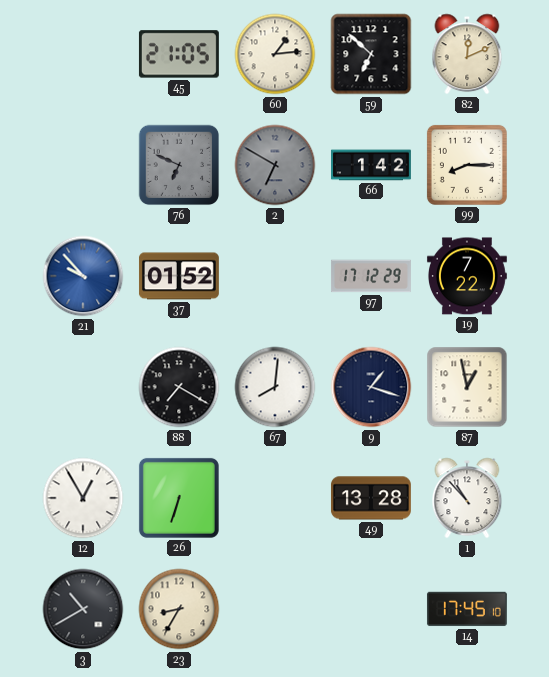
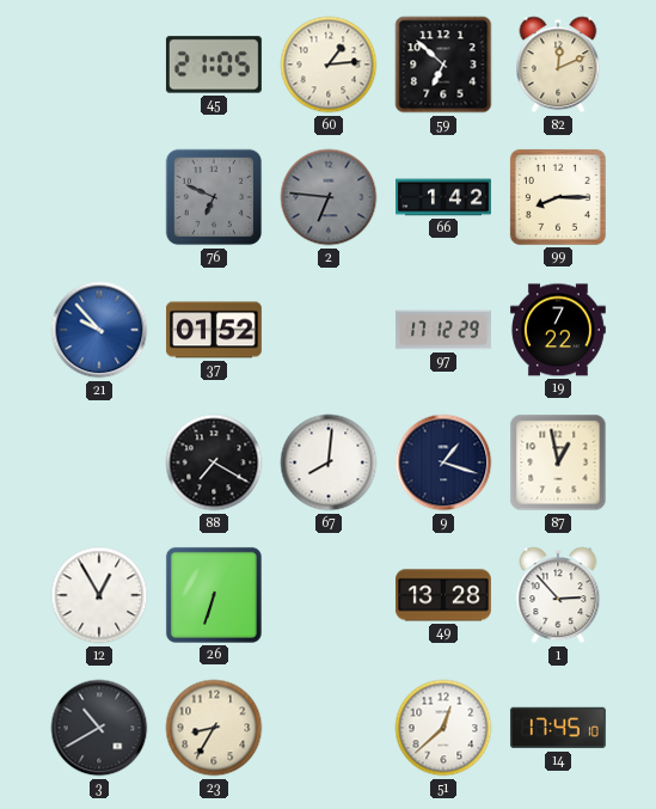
2: 6:50 -> 6:46
1: 10:53 -> 2:53
51: none -> 12:38
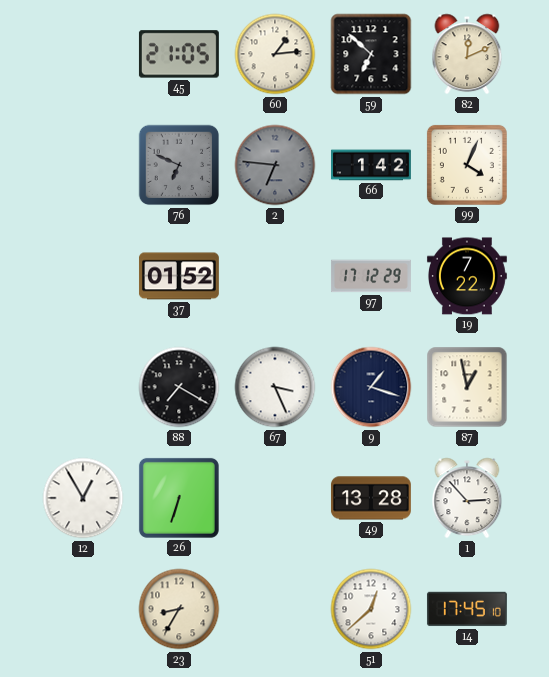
99: 8:15 -> 4:04
21: 9:53 -> none
67: 8:01 -> 3:26
3: 10:40 -> none
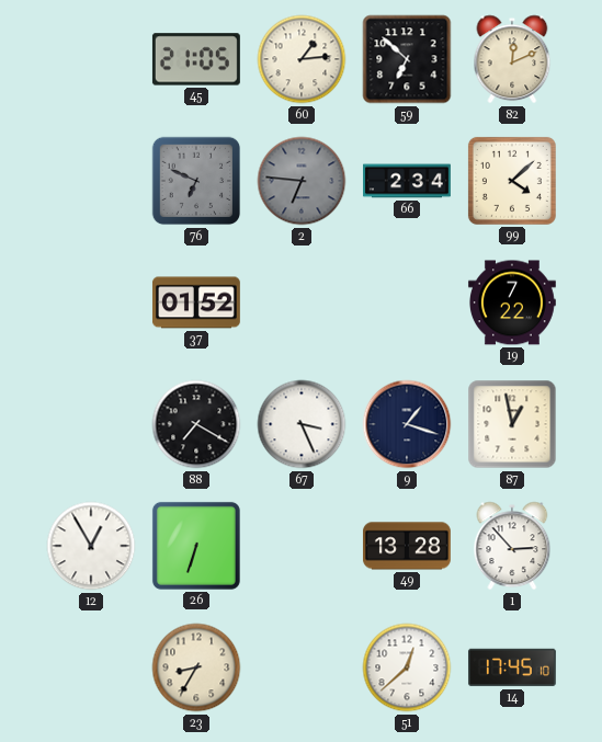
66: 1:42 -> 2:34
99: 4:04 -> 4:08
97: 17:12 -> none
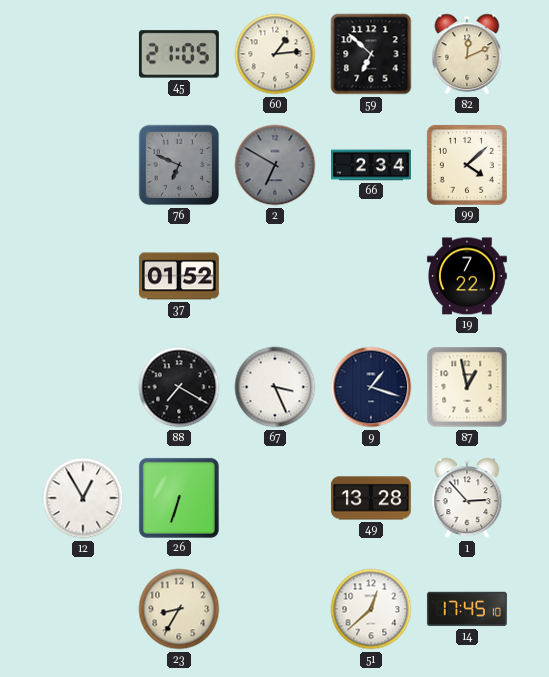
2: 6:46 -> 6:50
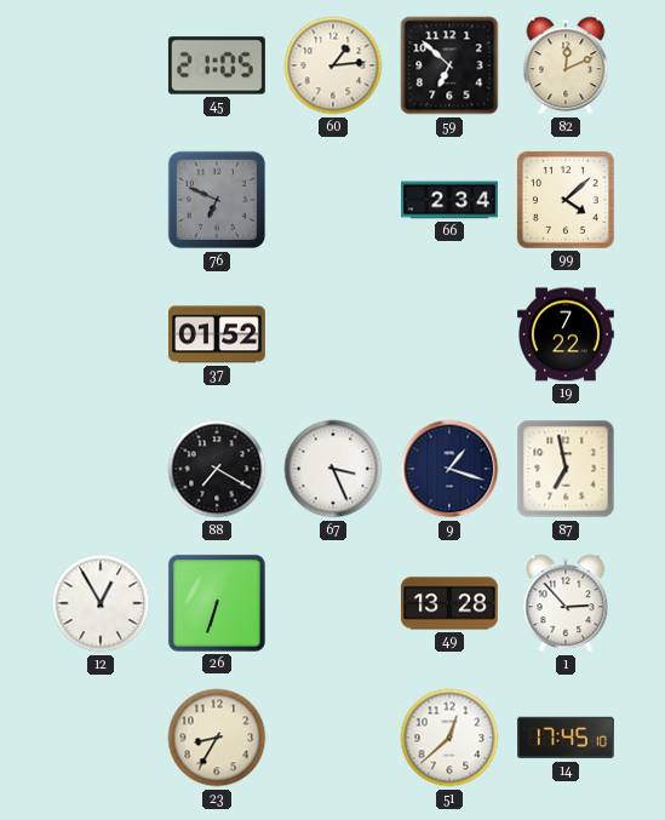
2: 6:50 -> none
87: 12:58 -> 6:58
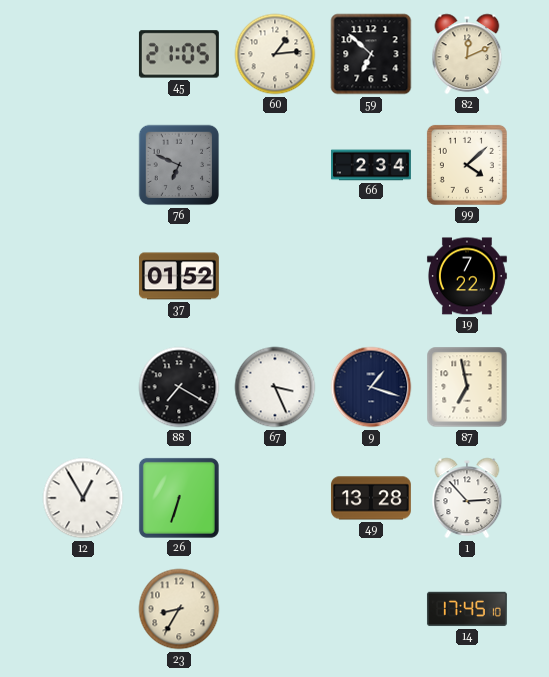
51: 12:38 -> none
